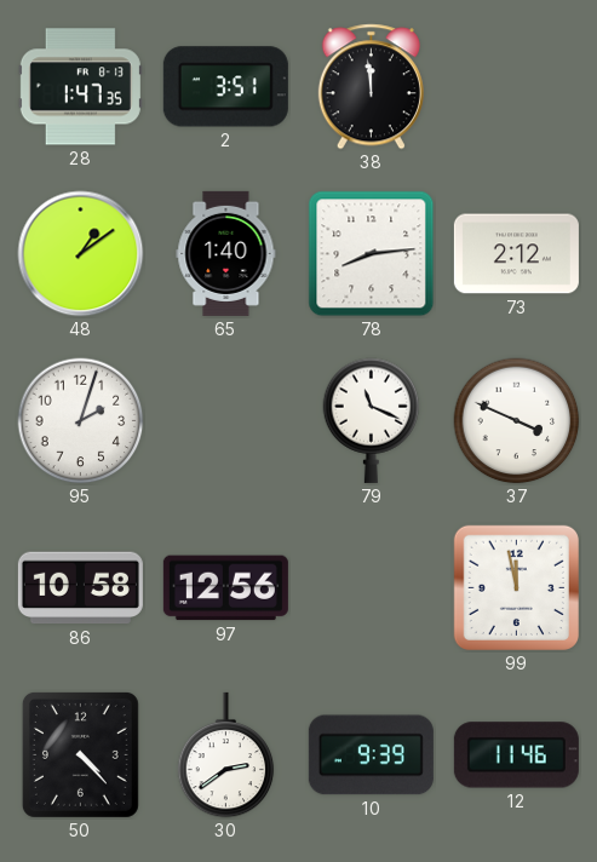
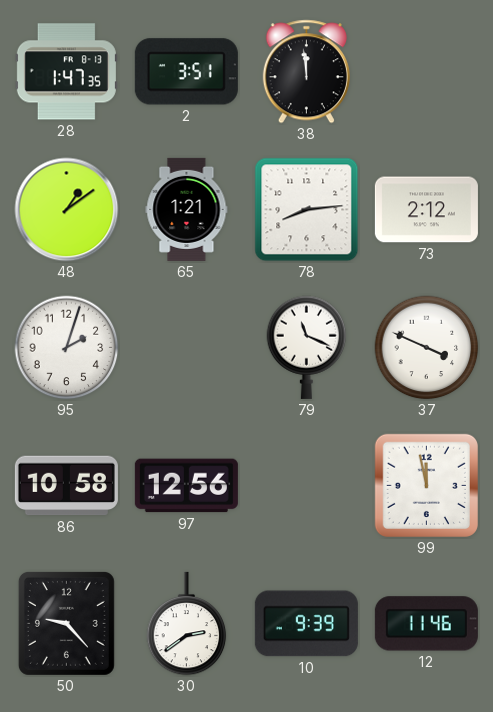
65: 1:40 -> 1:21
50: 4:23 -> 9:23
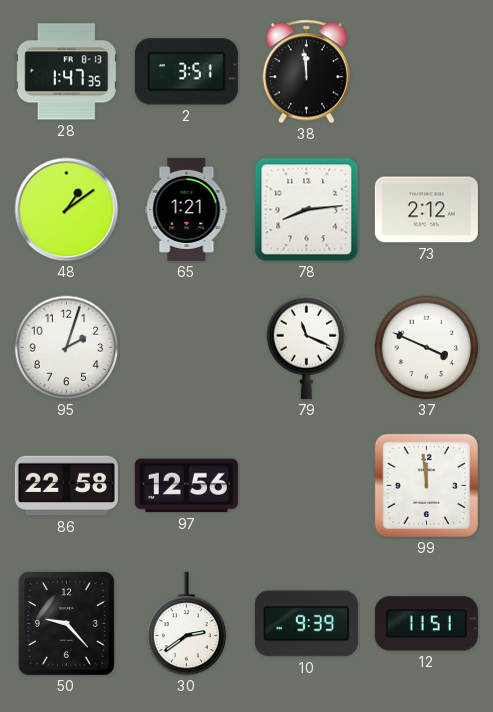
86: 10:58 -> 22:58
99: 11:58 -> 11:59
12: 11:46 -> 11:51
